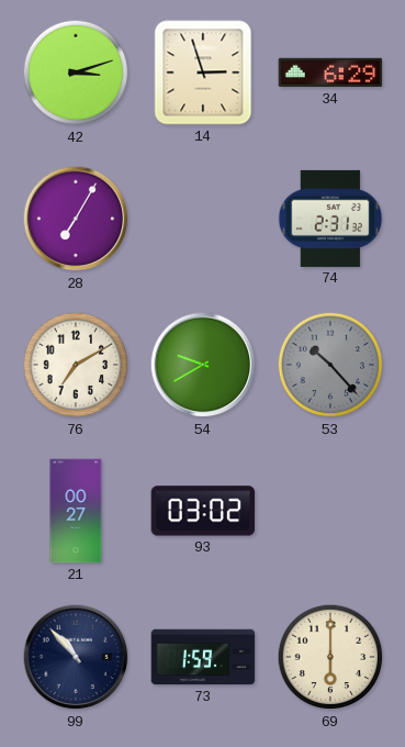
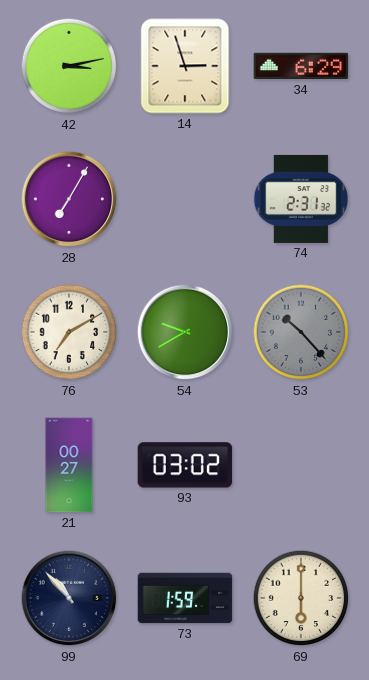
42: 3:12 -> 3:13
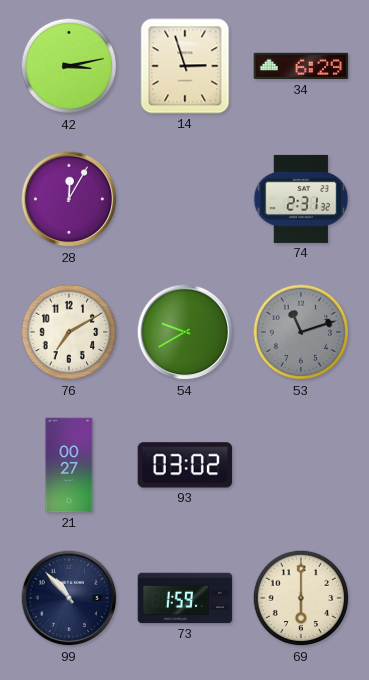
28: 7:05 -> 12:05
53: 10:23 -> 11:12
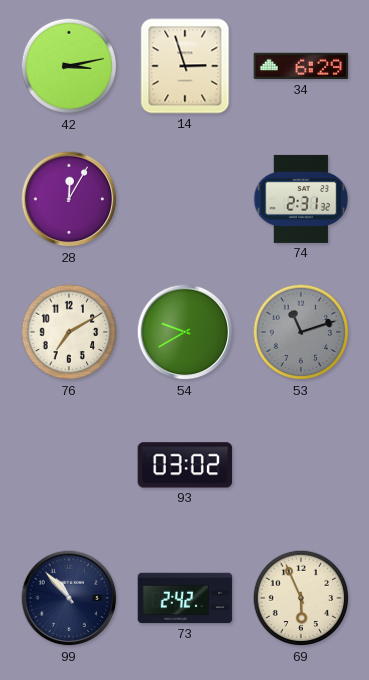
21: 00:27 -> none
73: 1:59 -> 2:42
69: 6:00 -> 5:56
